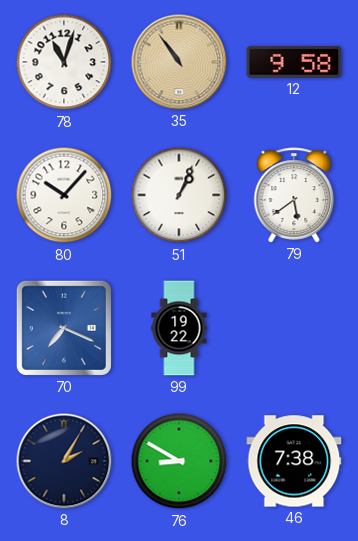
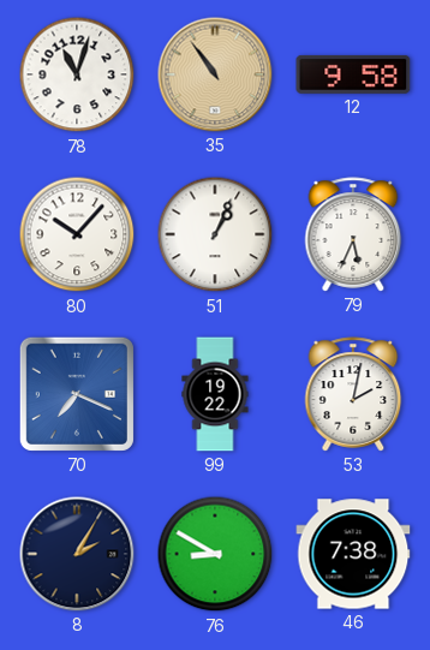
79: 5:39 -> 5:34
53: none -> 2:02
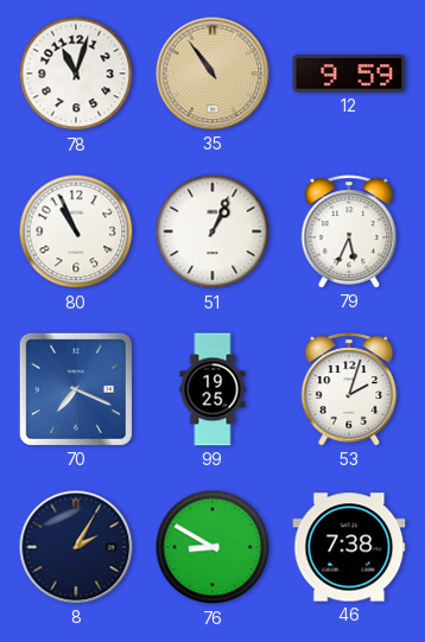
12: 9:58 -> 9:59
80: 10:07 -> 10:56
99: 19:22 -> 19:25
53: 2:02 -> 2:03
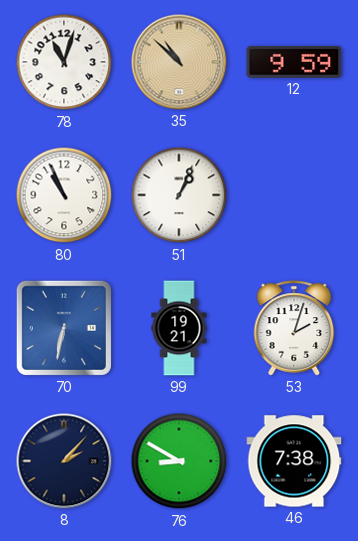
35: 10:54 -> 10:52
79: 5:34 -> none
70: 7:19 -> 6:32
99: 19:25 -> 19:21
8: 2:05 -> 2:07
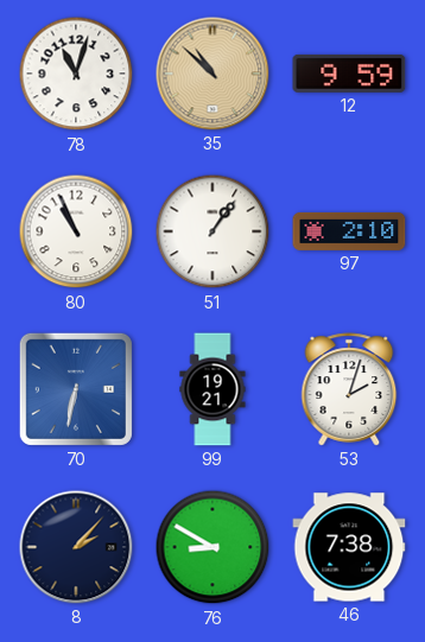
51: 1:04 -> 1:06
97: none -> 2:10
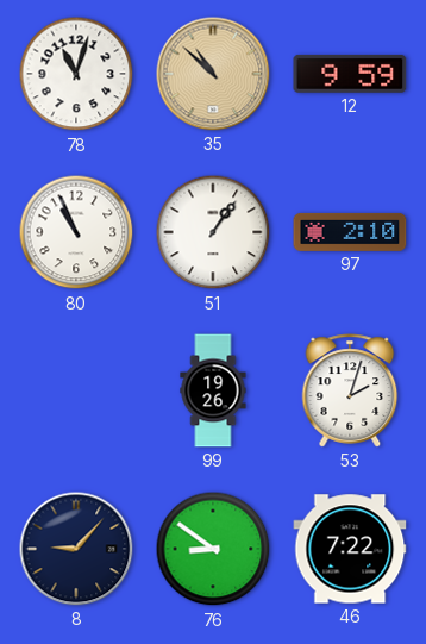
70: 6:32 -> none
99: 19:21 -> 19:26
8: 2:07 -> 9:07
76: 8:50 -> 8:51
46: 7:38 -> 7:22
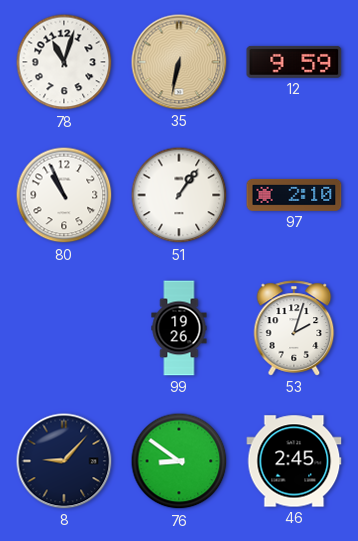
35: 10:52 -> 6:32
46: 7:22 -> 2:45
